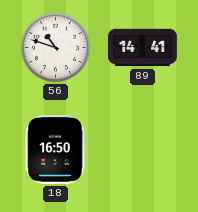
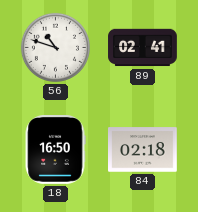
89: 14:41 -> 02:41
84: none -> 02:18
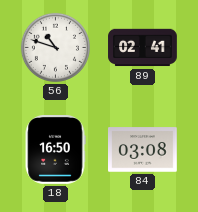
84: 02:18 -> 03:08
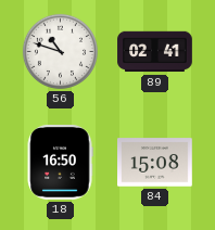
84: 03:08 -> 15:08
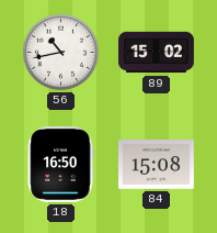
56: 10:48 -> 10:43
89: 02:41 -> 15:02
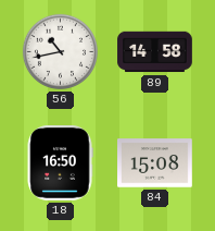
89: 15:02 -> 14:58
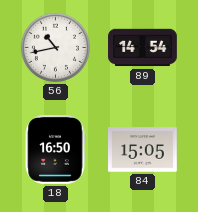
89: 14:58 -> 14:54
84: 15:08 -> 15:05
